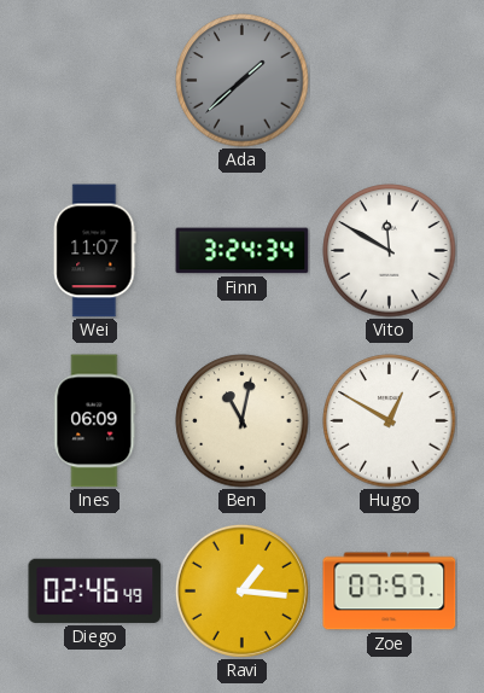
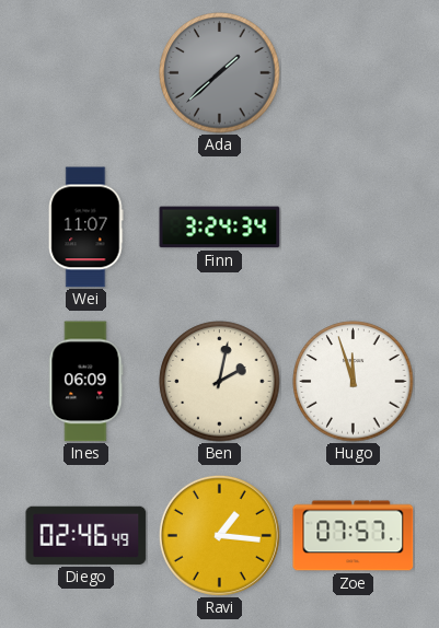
Vito: 11:50 -> none
Ben: 11:02 -> 2:02
Hugo: 12:50 -> 11:57
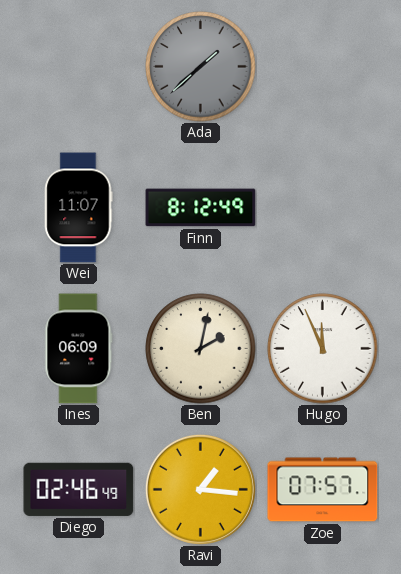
Finn: 3:24 -> 8:12
Hugo: 11:57 -> 11:56
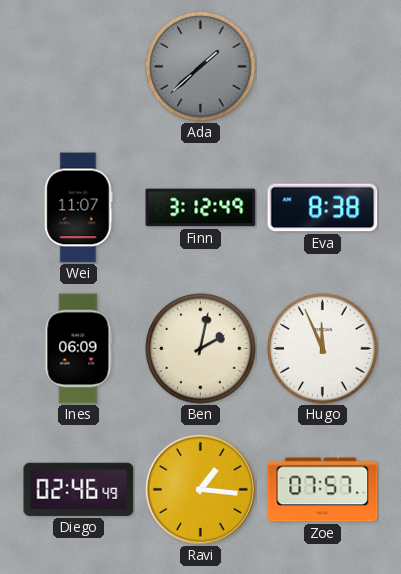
Finn: 8:12 -> 3:12
Eva: none -> 8:38
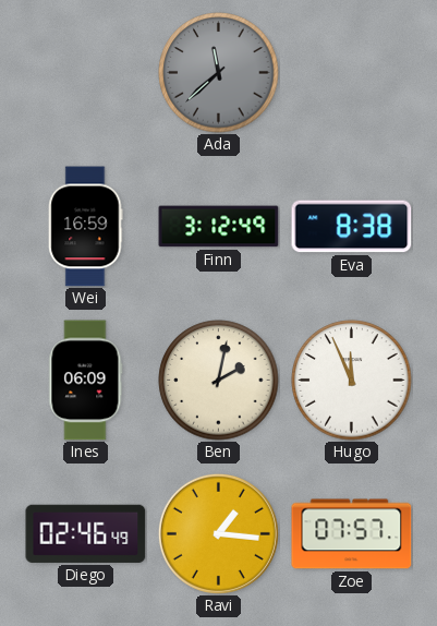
Ada: 1:38 -> 11:38
Wei: 11:07 -> 16:59
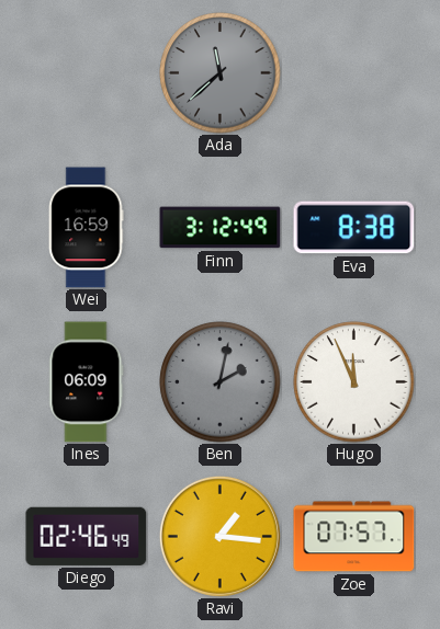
Ben dial: cream -> grey
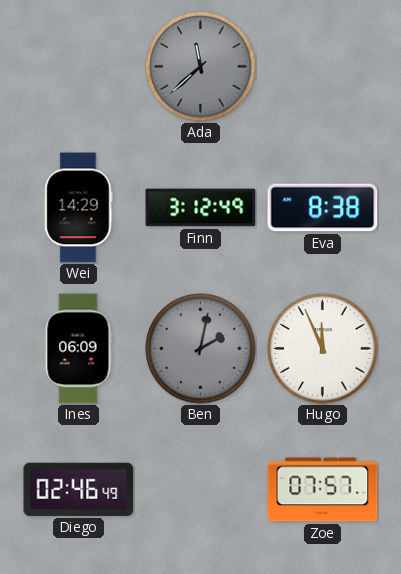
Wei: 16:59 -> 14:29
Ravi: 1:16 -> none
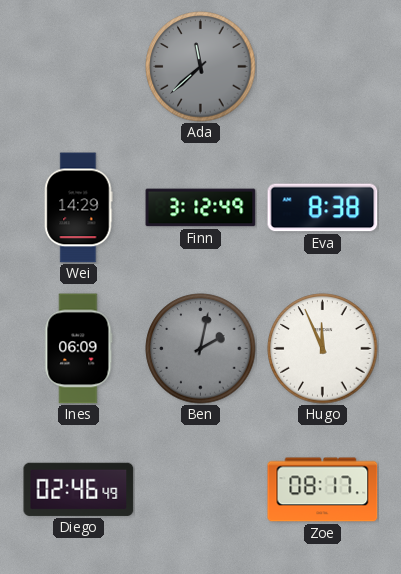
Zoe: 07:57 -> 08:17
